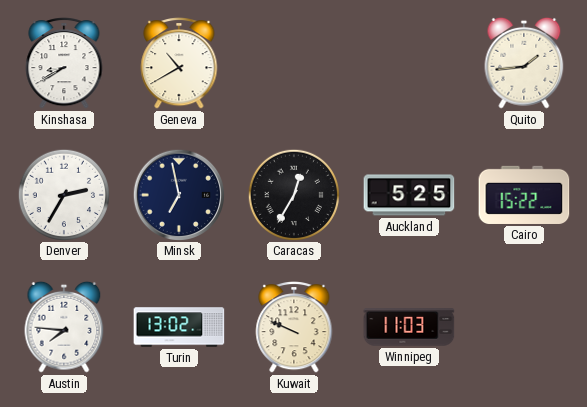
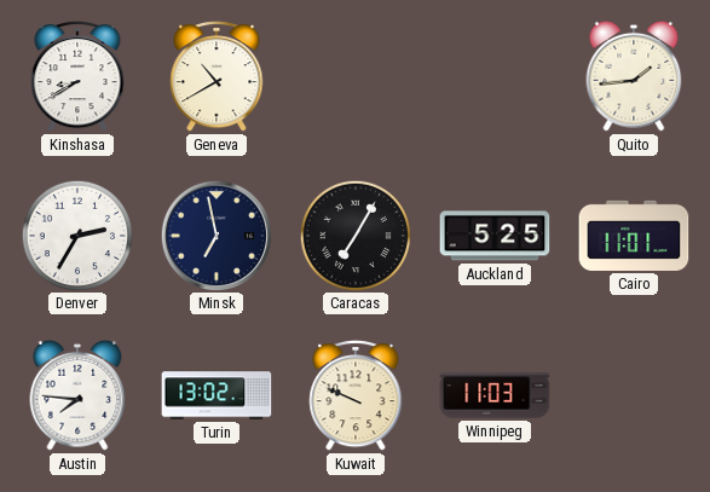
Caracas: 12:35 -> 7:05
Cairo: 15:22 -> 11:01
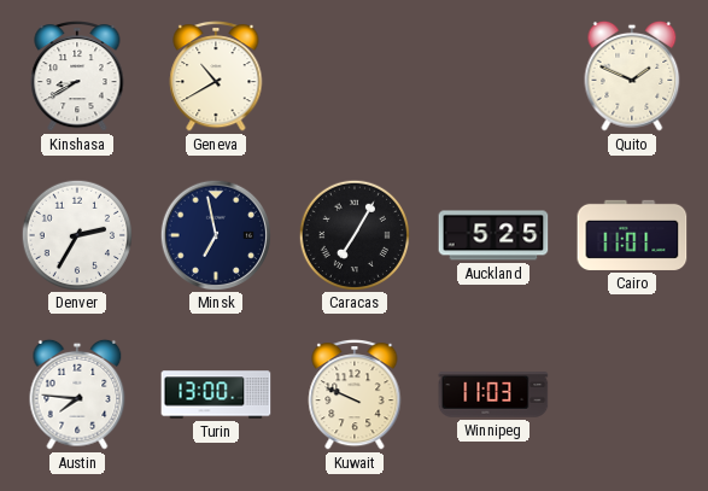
Quito: 1:44 -> 1:49
Turin: 13:02 -> 13:00
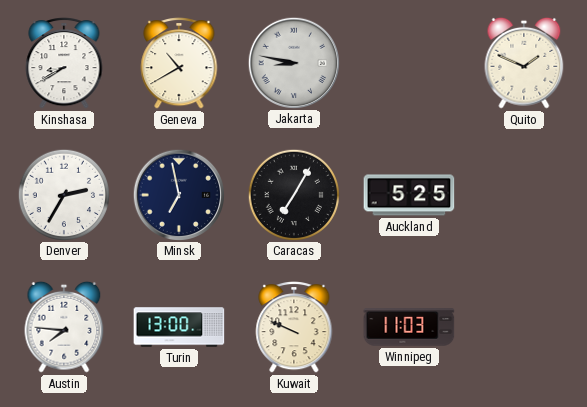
Jakarta: none -> 8:47
Cairo: 11:01 -> none
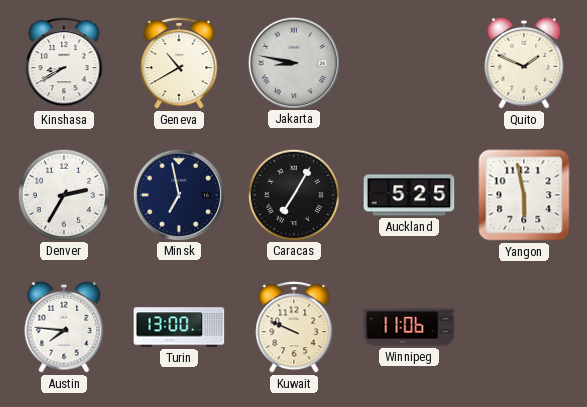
Yangon: none -> 5:58
Winnipeg: 11:03 -> 11:06
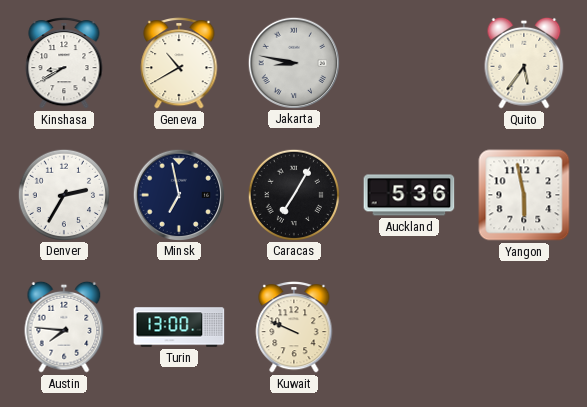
Quito: 1:49 -> 5:36
Auckland: 5:25 -> 5:36
Winnipeg: 11:06 -> none
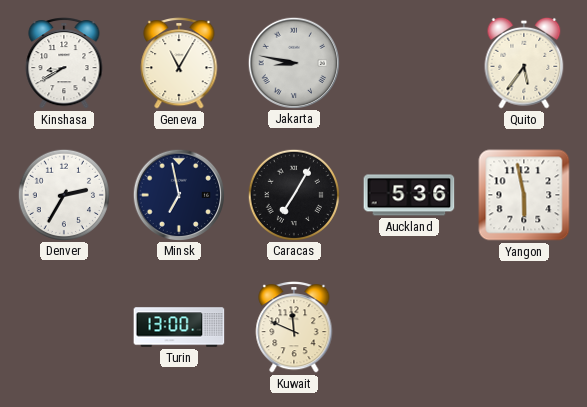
Geneva: 10:40 -> 11:05
Austin: 7:46 -> none
Kuwait: 9:49 -> 11:49
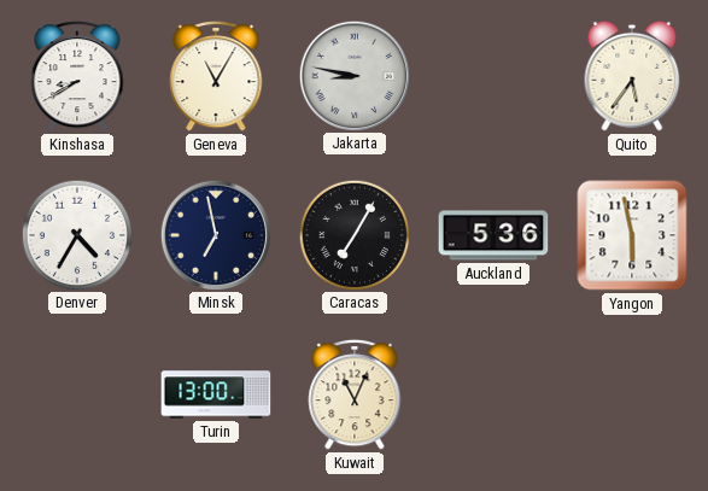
Denver: 2:35 -> 4:35
Kuwait: 11:49 -> 11:04
